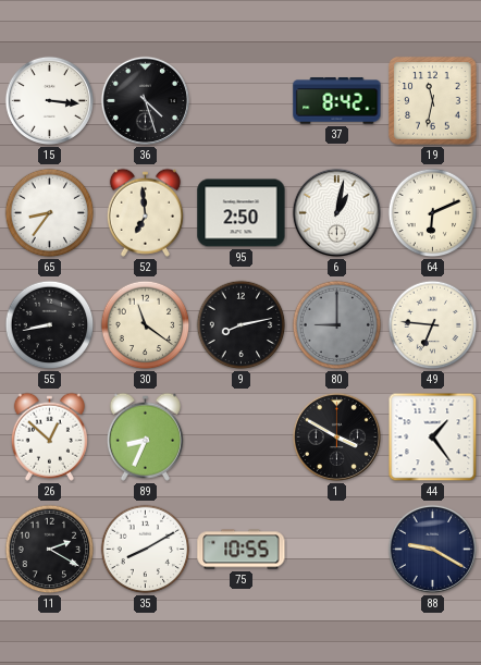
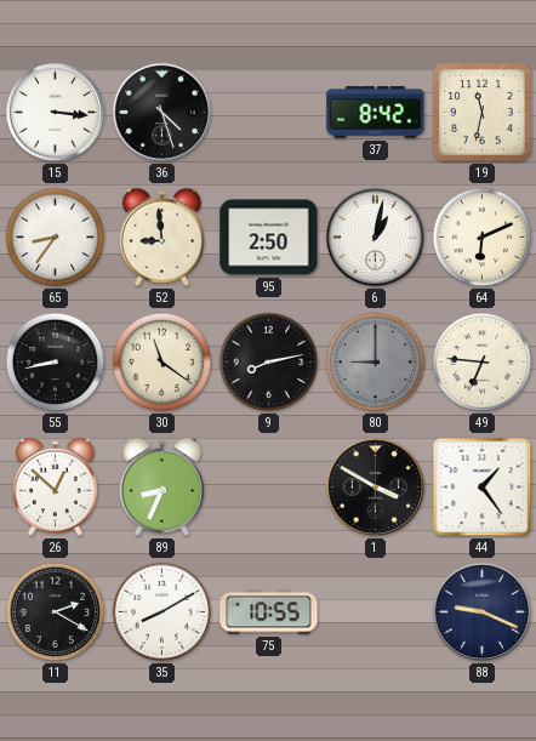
52: 6:59 -> 8:59
88: 9:20 -> 9:19
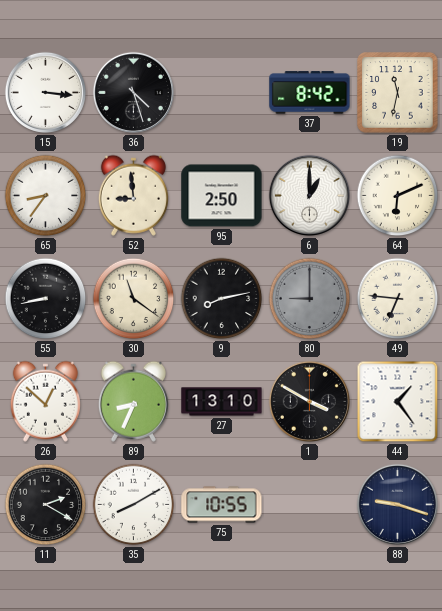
6: 1:02 -> 1:00
27: none -> 13:10
88: 9:19 -> 9:18
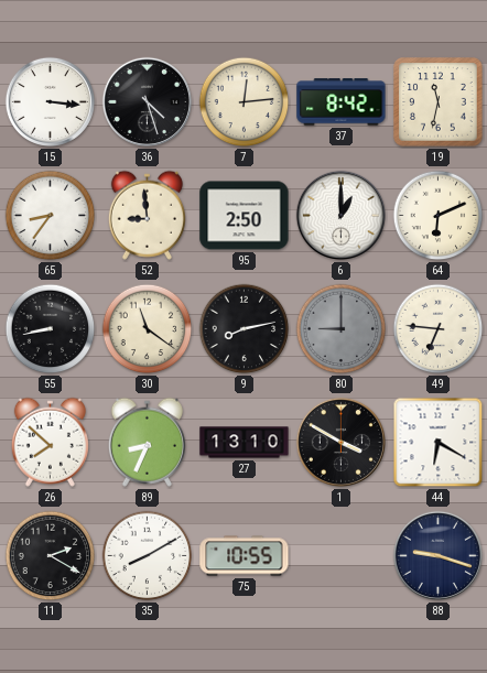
7: none -> 12:14
26: 12:52 -> 7:52
44: 1:24 -> 6:20
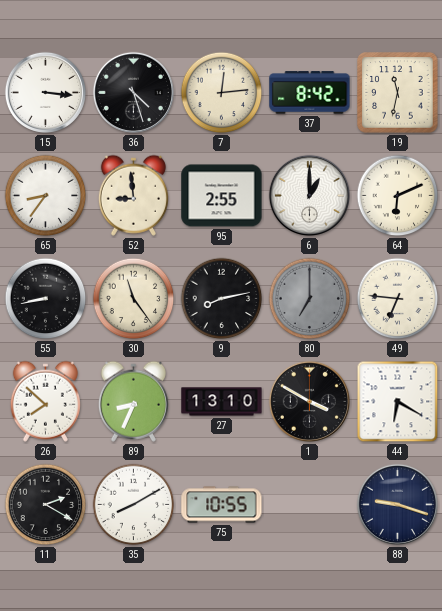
95: 2:50 -> 2:55
30: 11:21 -> 11:24
80: 9:00 -> 7:00
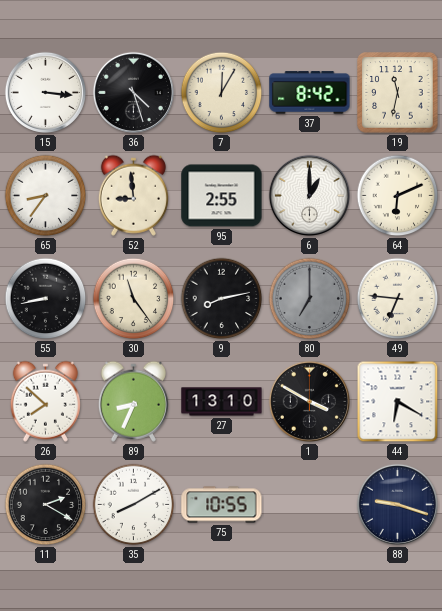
7: 12:14 -> 12:05
